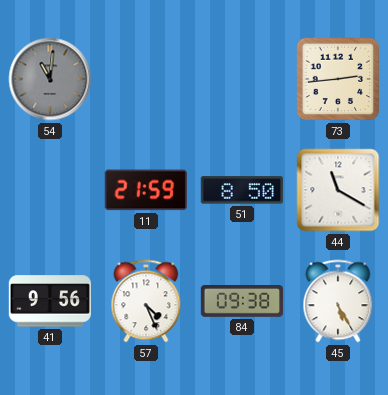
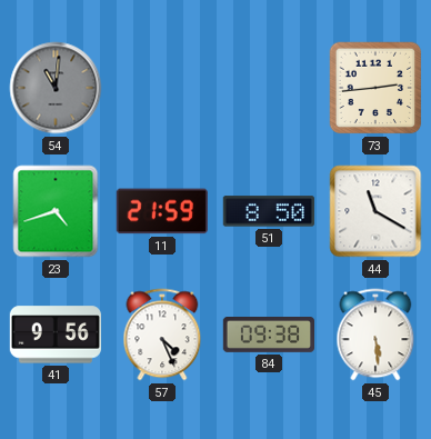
23: none -> 4:42
45: 5:25 -> 5:29
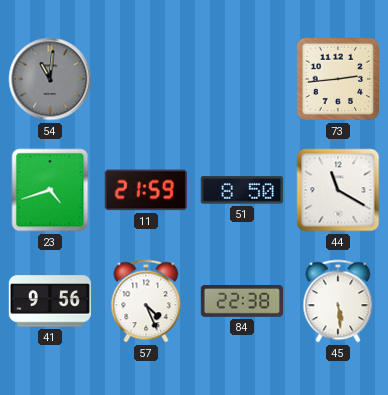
84: 09:38 -> 22:38
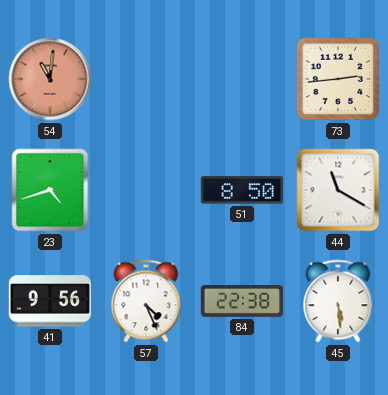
54 dial: grey -> salmon
11: 21:59 -> none
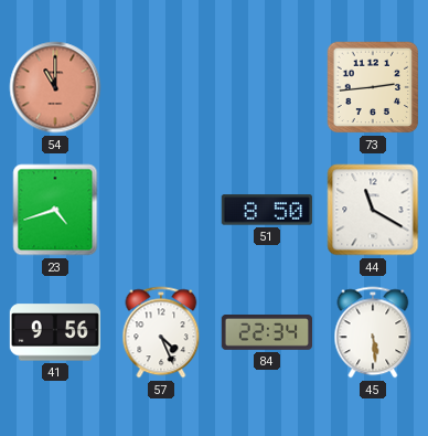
54: 11:01 -> 11:00
84: 22:38 -> 22:34
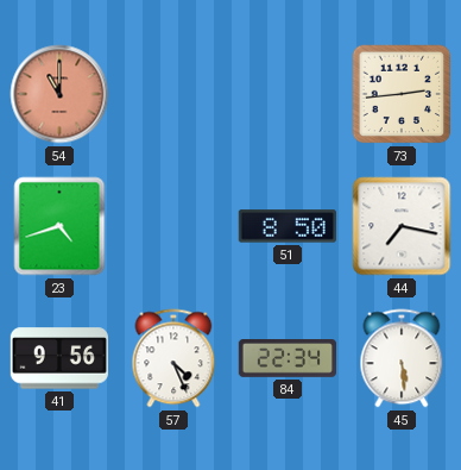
44: 11:20 -> 7:17
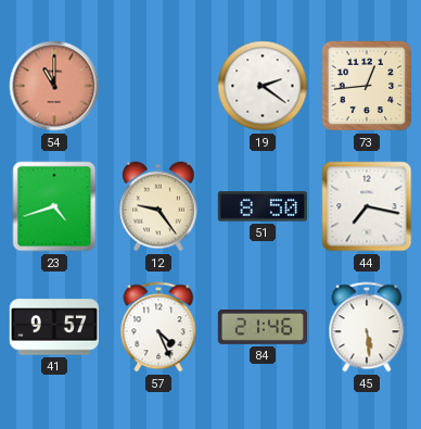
19: none -> 2:21
73: 2:44 -> 12:44
12: none -> 9:24
41: 9:56 -> 9:57
84: 22:34 -> 21:46
